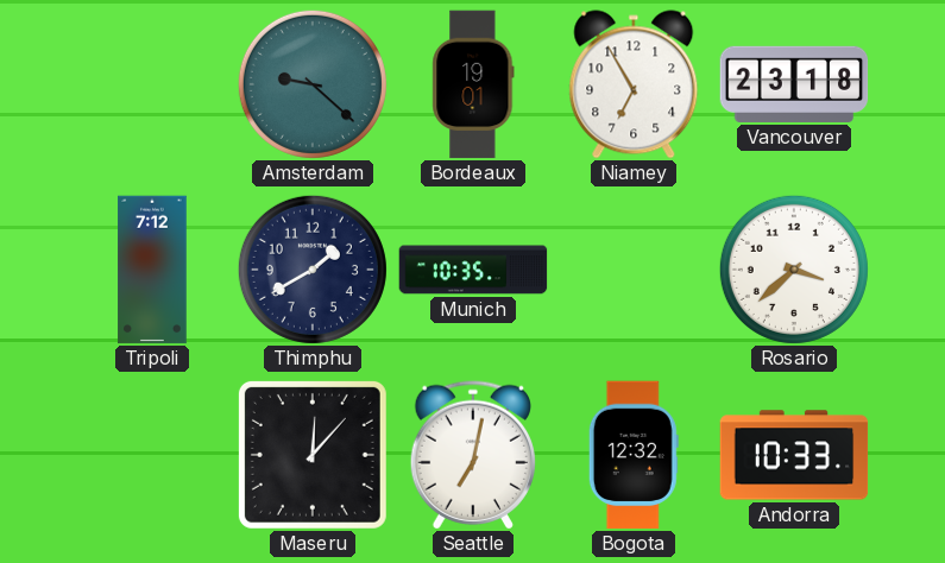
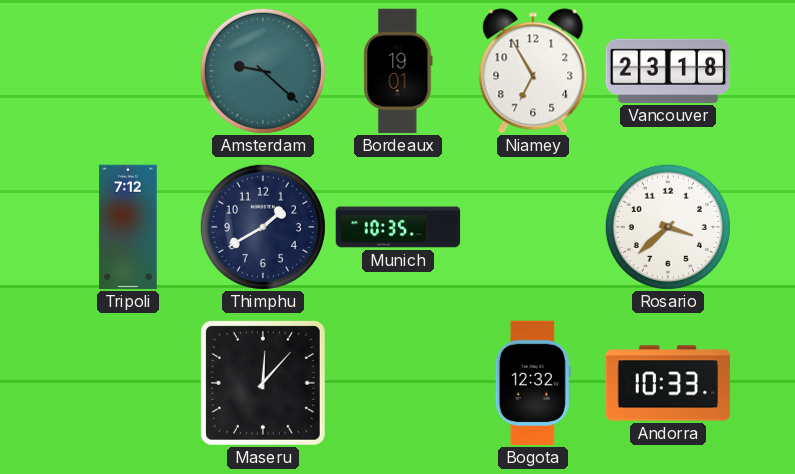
Seattle: 7:02 -> none
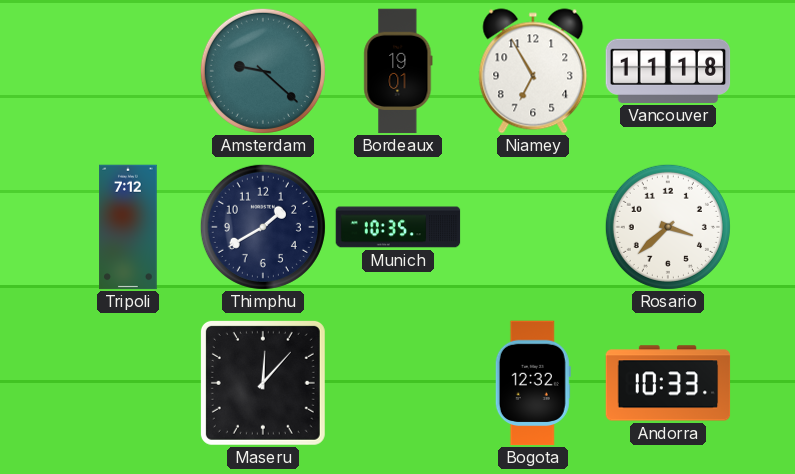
Vancouver: 23:18 -> 11:18
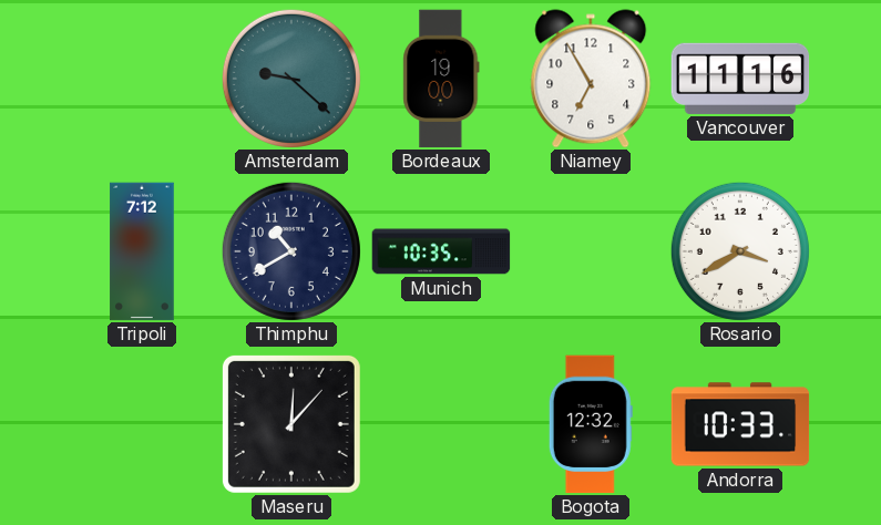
Bordeaux: 19:01 -> 19:00
Vancouver: 11:18 -> 11:16
Thimphu: 1:40 -> 10:40
Rosario: 3:38 -> 3:40
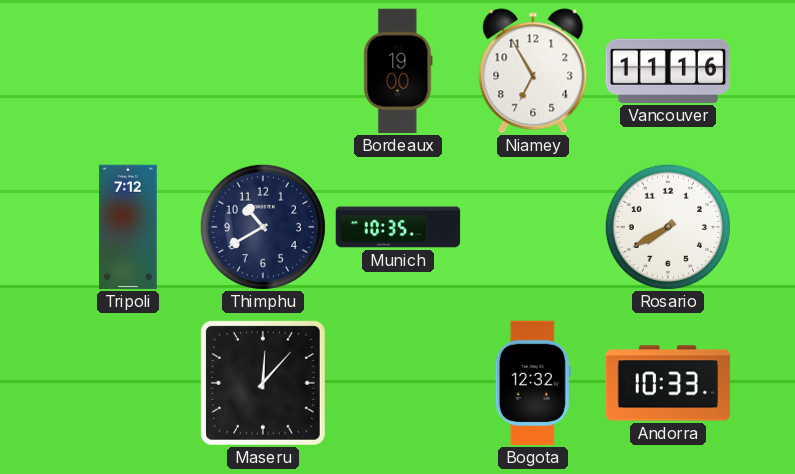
Amsterdam: 9:22 -> none
Rosario: 3:40 -> 7:40
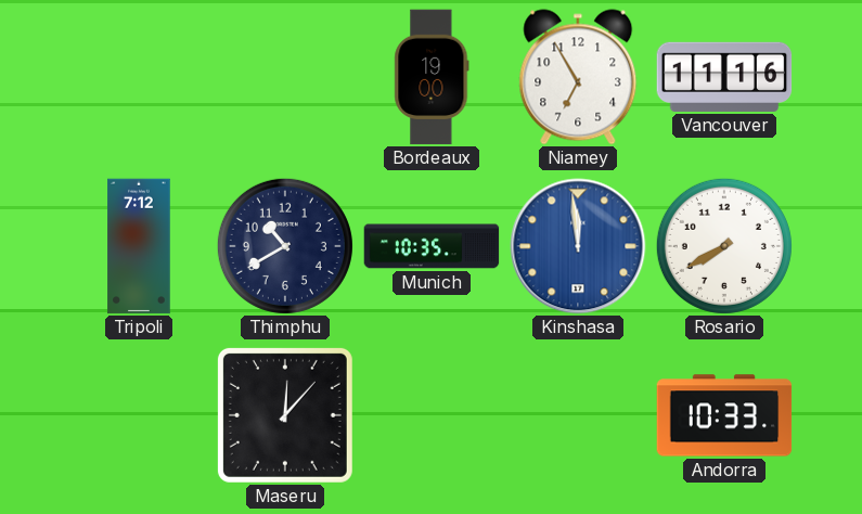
Kinshasa: none -> 11:59
Bogota: 12:32 -> none
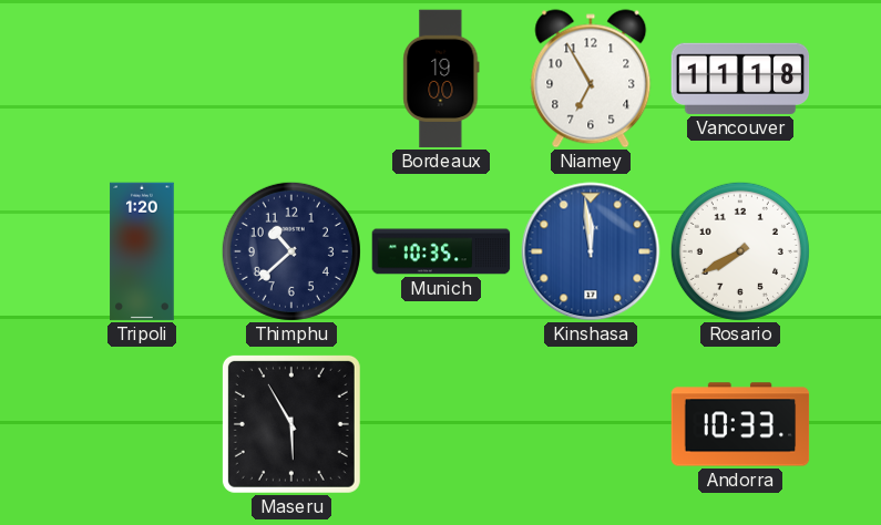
Vancouver: 11:16 -> 11:18
Tripoli: 7:12 -> 1:20
Thimphu: 10:40 -> 10:38
Maseru: 12:07 -> 5:55
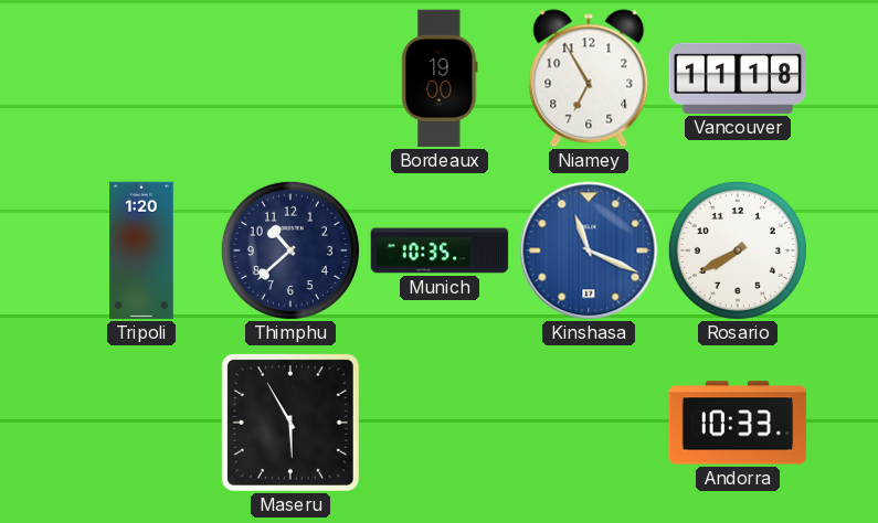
Kinshasa: 11:59 -> 11:19
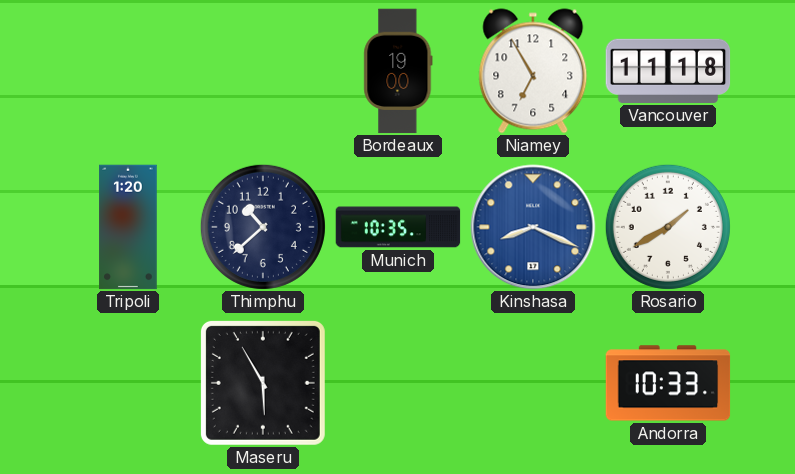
Kinshasa: 11:19 -> 8:19
Rosario: 7:40 -> 1:40
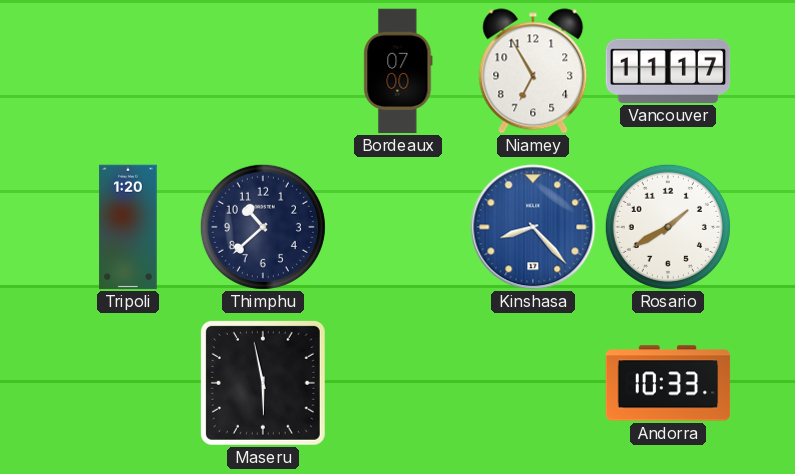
Bordeaux: 19:00 -> 07:00
Vancouver: 11:18 -> 11:17
Munich: 10:35 -> none
Kinshasa: 8:19 -> 8:23
Maseru: 5:55 -> 5:58
